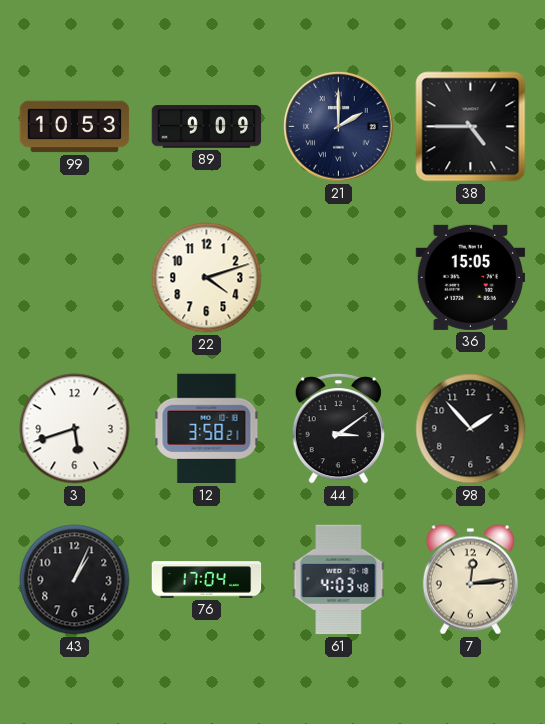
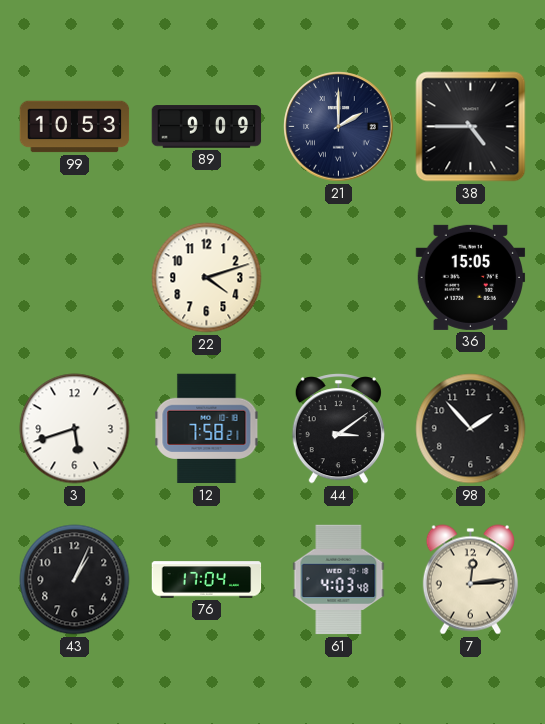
12: 3:58 -> 7:58
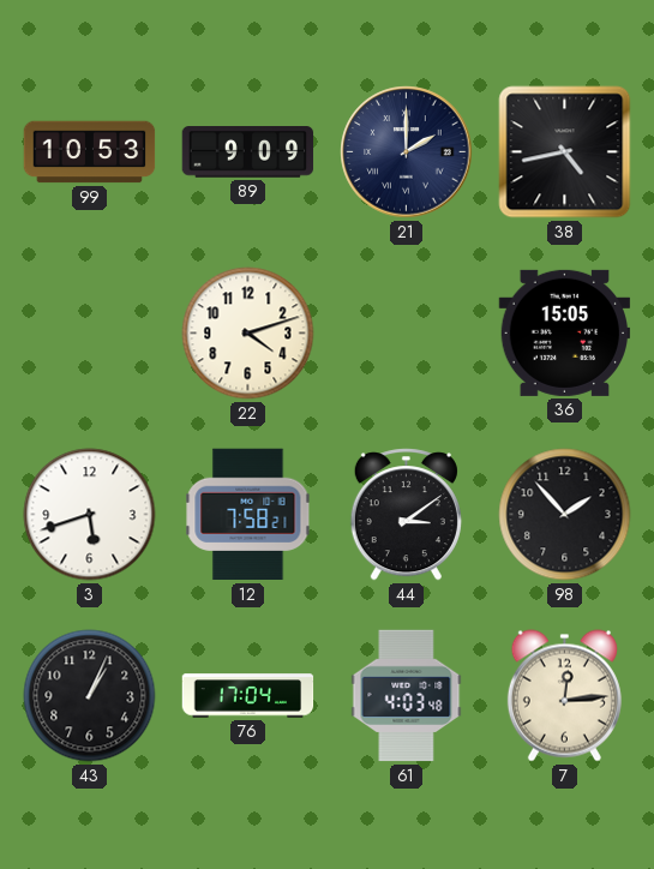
38: 4:45 -> 4:43
